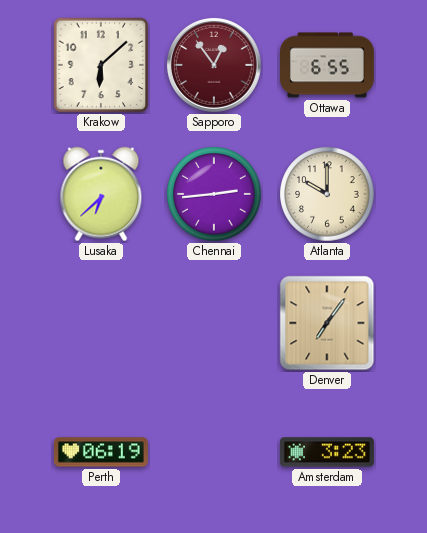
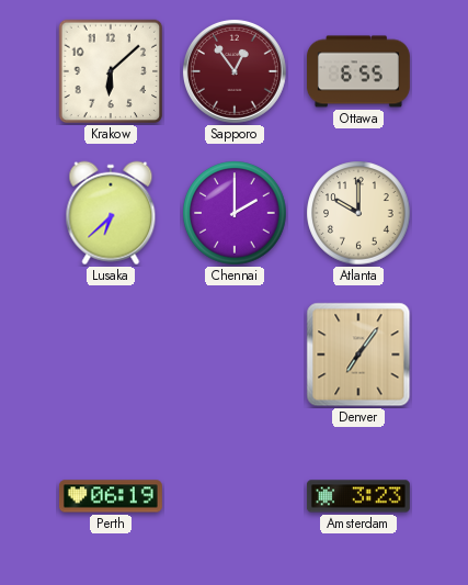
Chennai: 2:44 -> 2:00
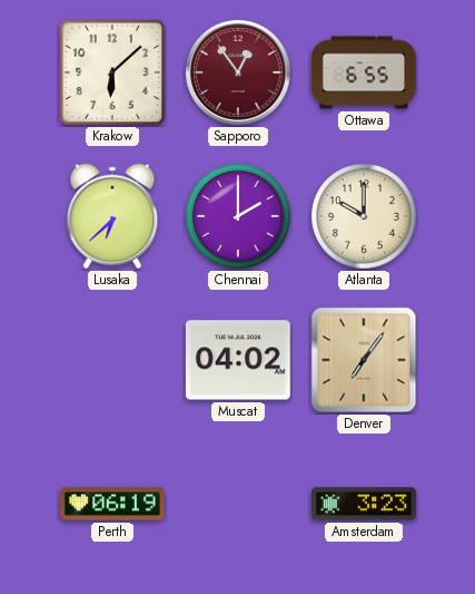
Muscat: none -> 04:02
